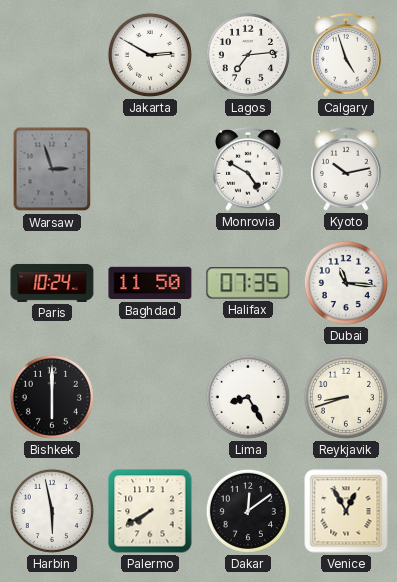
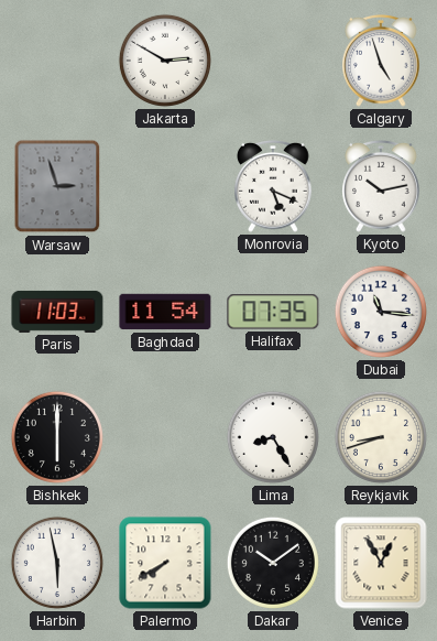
Lagos: 7:14 -> none
Monrovia: 4:50 -> 5:19
Paris: 10:24 -> 11:03
Baghdad: 11:50 -> 11:54
Dakar: 12:09 -> 10:09
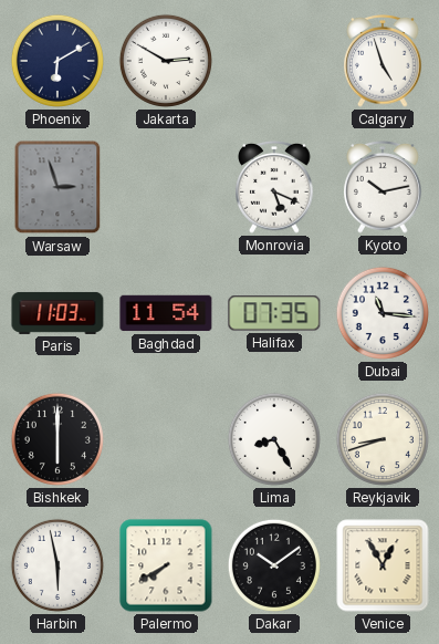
Phoenix: none -> 6:10
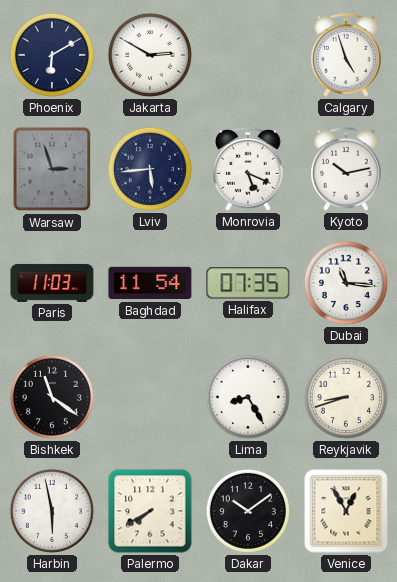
Lviv: none -> 5:44
Bishkek: 6:00 -> 11:21
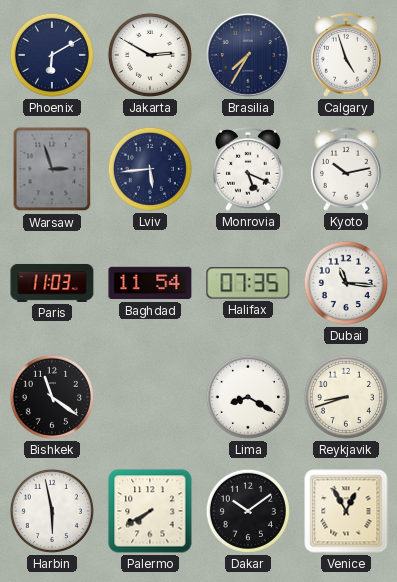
Brasilia: none -> 7:35
Lima: 8:25 -> 8:20
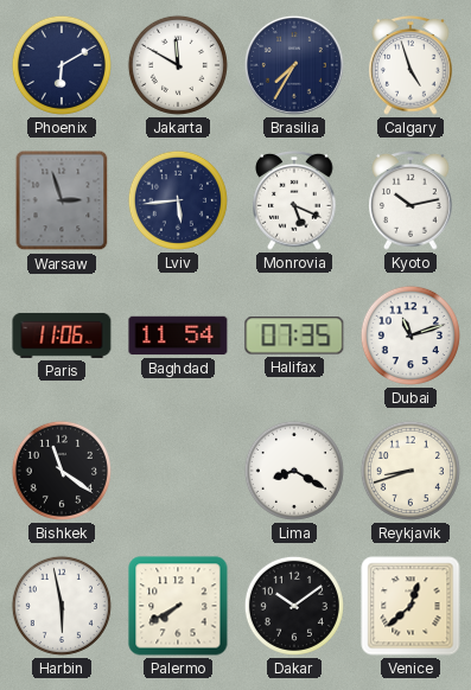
Jakarta: 2:50 -> 11:50
Paris: 11:03 -> 11:06
Dubai: 11:16 -> 11:12
Venice: 12:55 -> 12:38
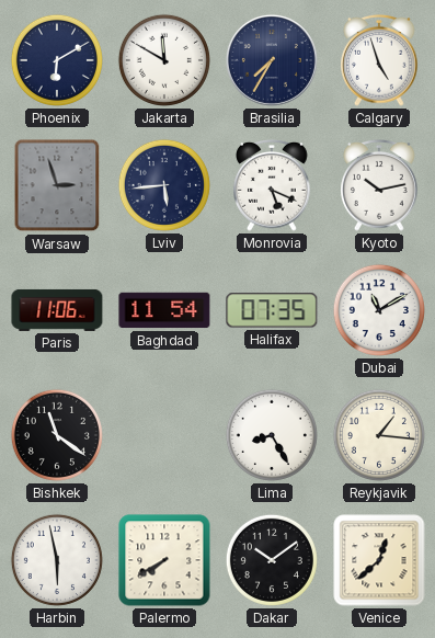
Dubai: 11:12 -> 11:10
Lima: 8:20 -> 8:25
Reykjavik: 8:42 -> 1:16
